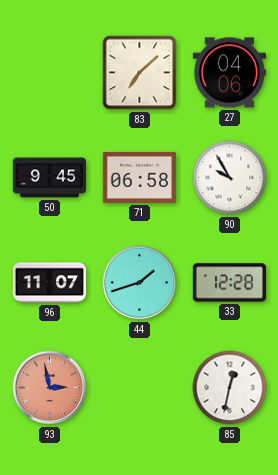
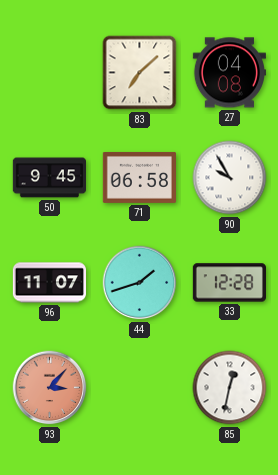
27: 04:06 -> 04:08
93: 2:58 -> 3:07
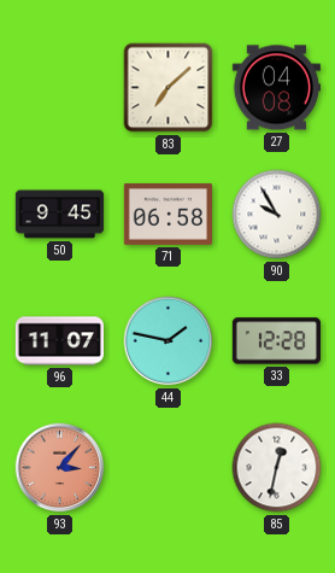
44: 1:42 -> 1:47
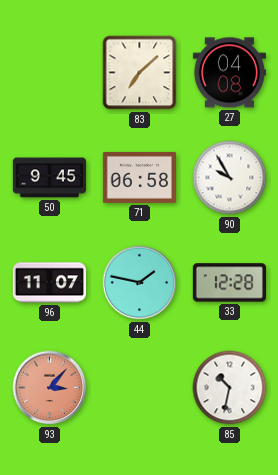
85: 12:32 -> 10:32
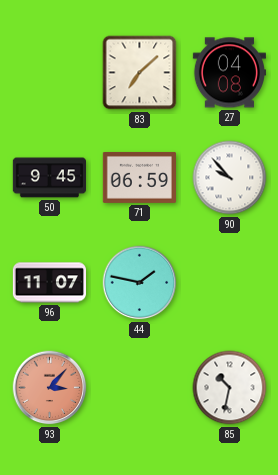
71: 06:58 -> 06:59
90: 9:55 -> 9:53
33: 12:28 -> none
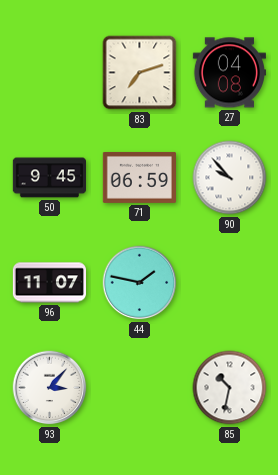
83: 7:08 -> 7:12
93 dial: salmon -> white
